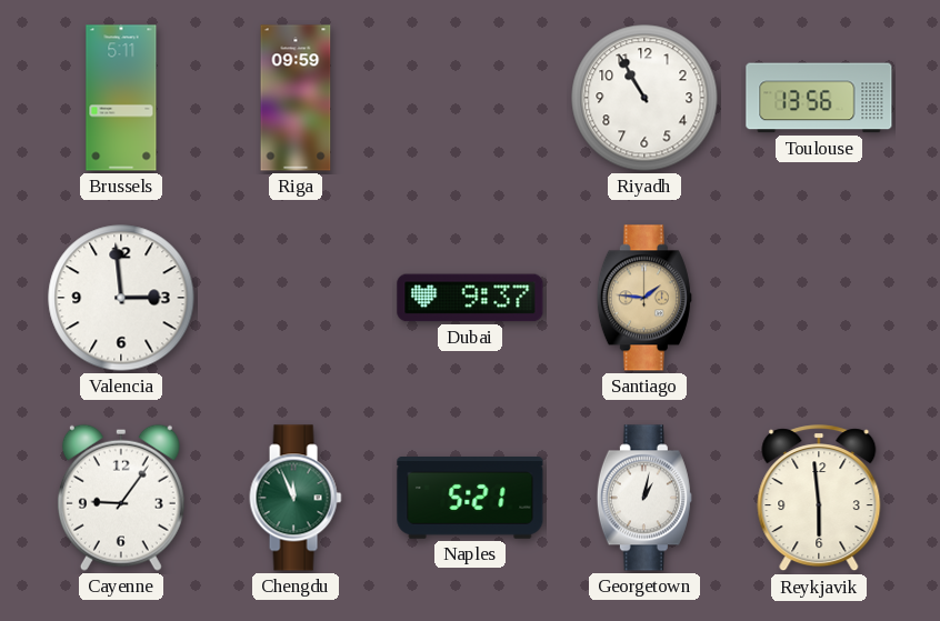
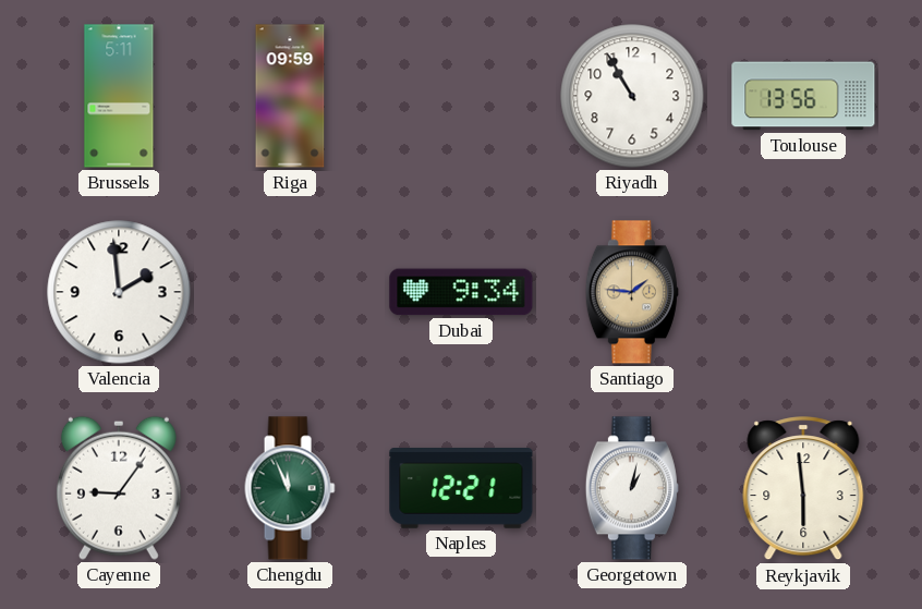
Valencia: 2:59 -> 1:59
Dubai: 9:37 -> 9:34
Naples: 5:21 -> 12:21
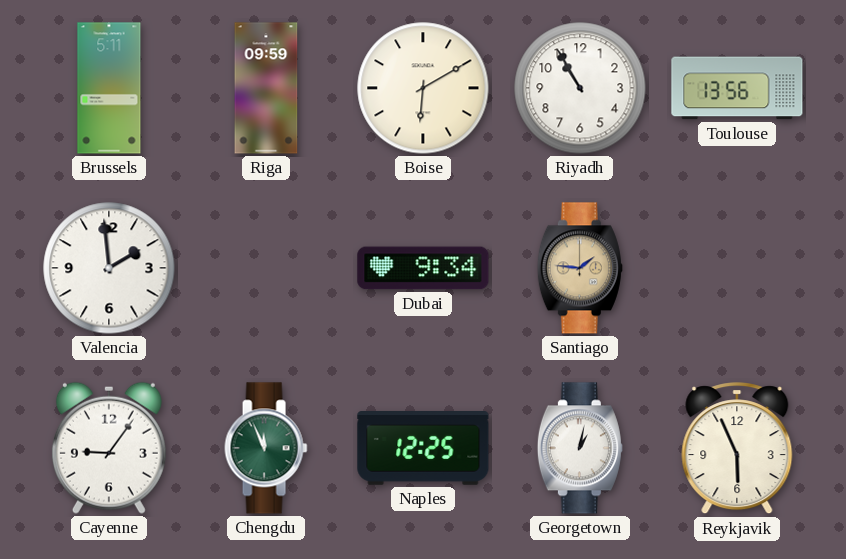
Boise: none -> 6:10
Naples: 12:21 -> 12:25
Reykjavik: 5:59 -> 5:56
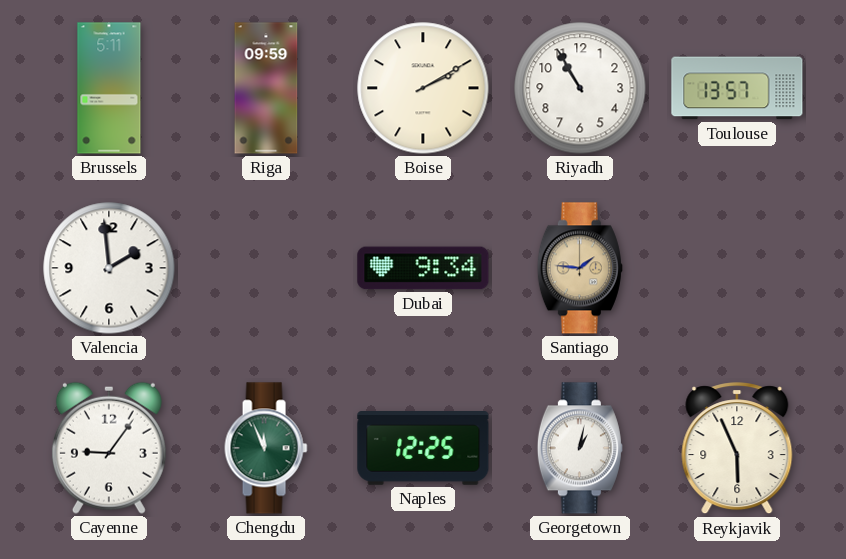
Boise: 6:10 -> 2:10
Toulouse: 13:56 -> 13:57
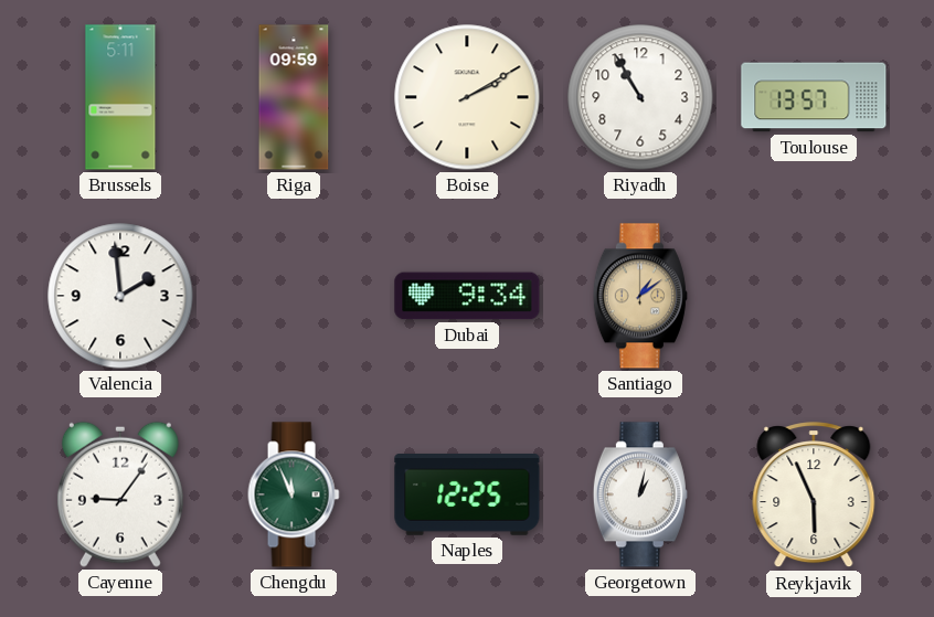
Santiago: 1:46 -> 1:09
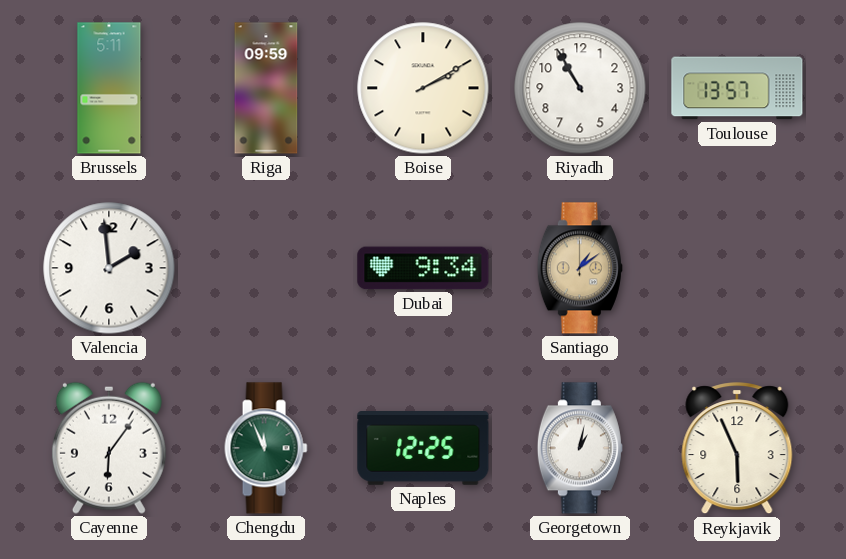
Cayenne: 9:06 -> 6:06
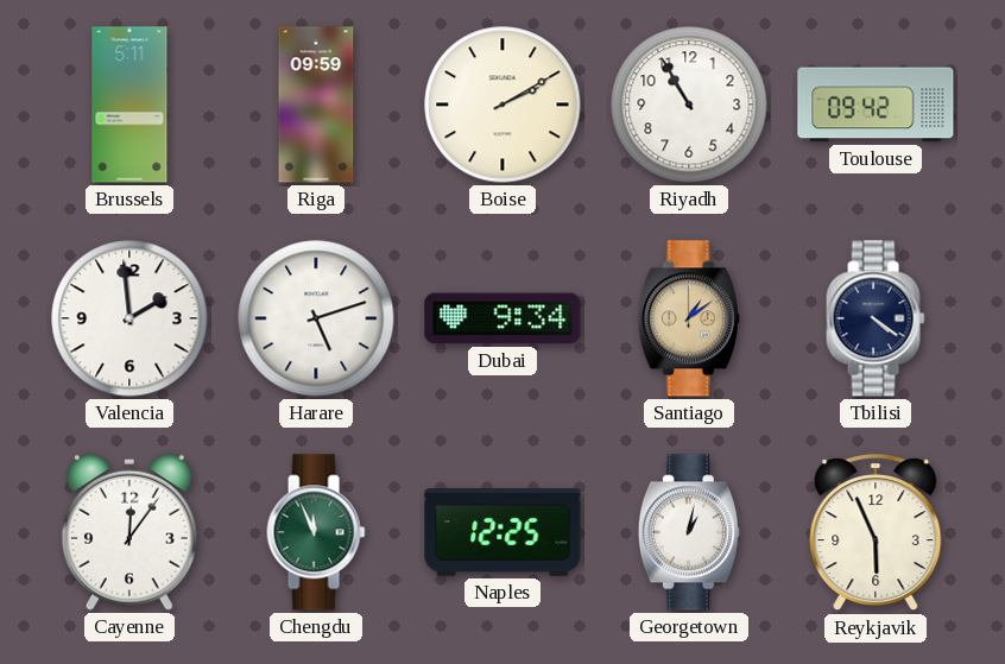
Toulouse: 13:57 -> 09:42
Harare: none -> 5:12
Tbilisi: none -> 4:21
Cayenne: 6:06 -> 12:06
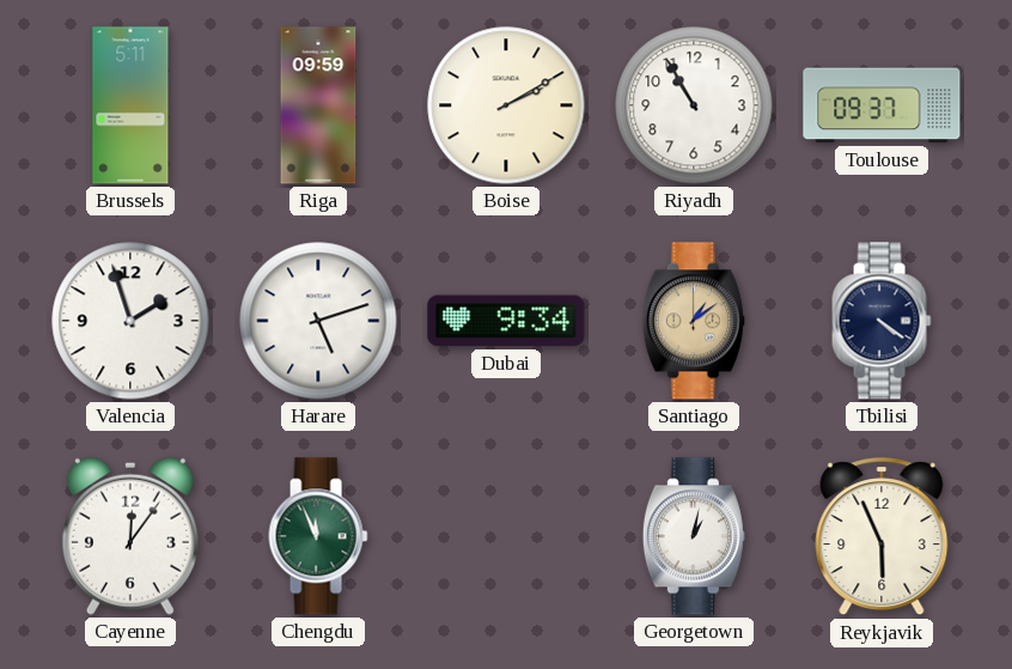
Toulouse: 09:42 -> 09:37
Valencia: 1:59 -> 1:57
Naples: 12:25 -> none
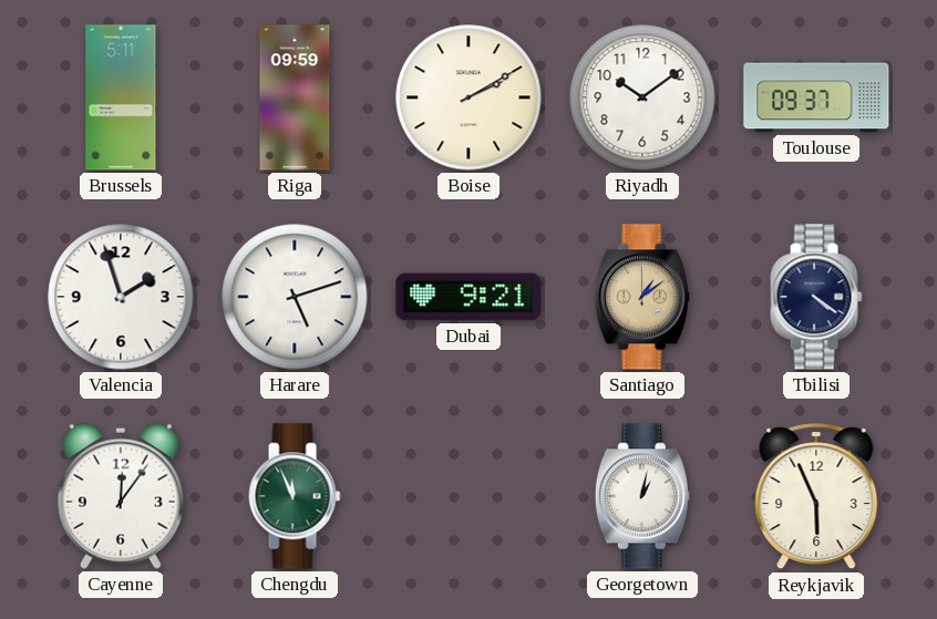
Riyadh: 10:55 -> 10:09
Dubai: 9:34 -> 9:21
